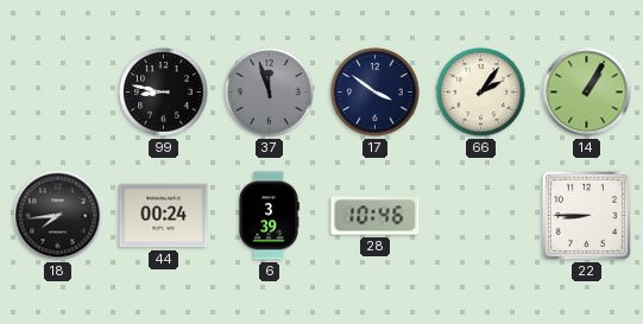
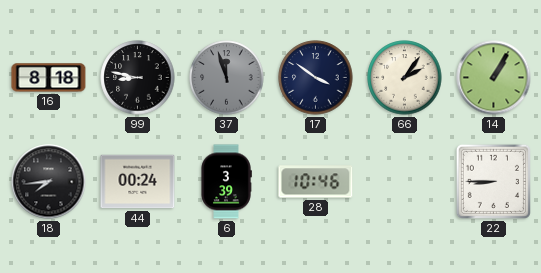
16: none -> 8:18
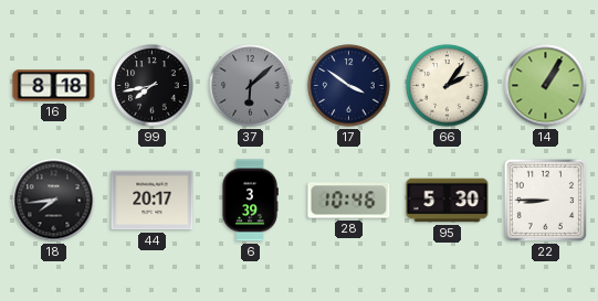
99: 8:47 -> 7:43
37: 11:57 -> 6:08
44: 00:24 -> 20:17
95: none -> 5:30
